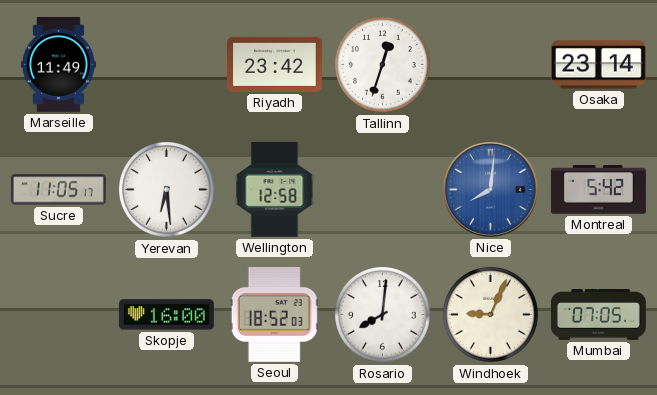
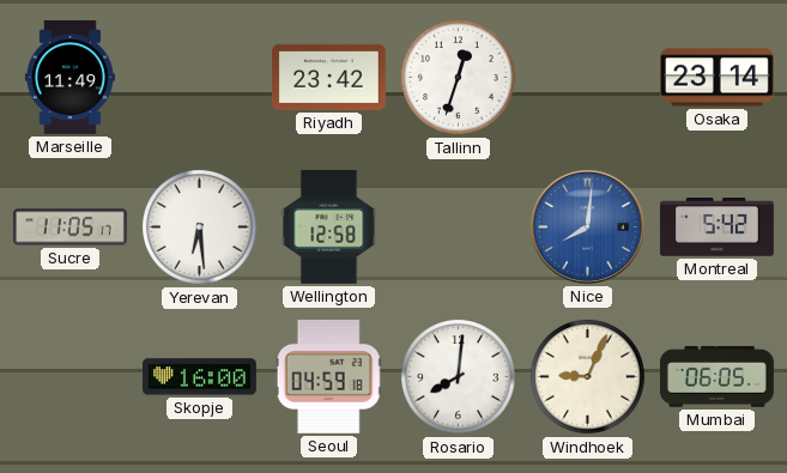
Seoul: 18:52 -> 04:59
Mumbai: 07:05 -> 06:05
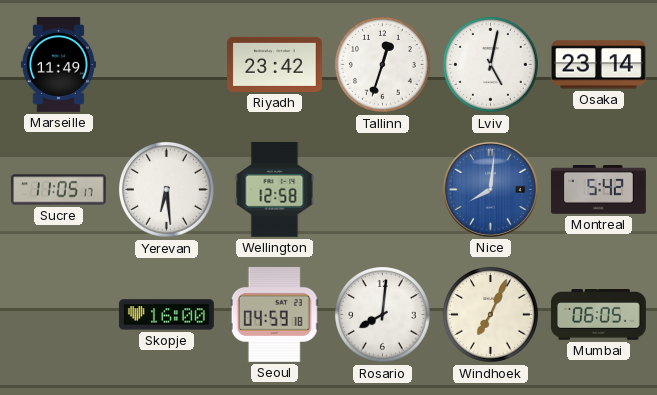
Lviv: none -> 5:02
Windhoek: 9:04 -> 7:04
